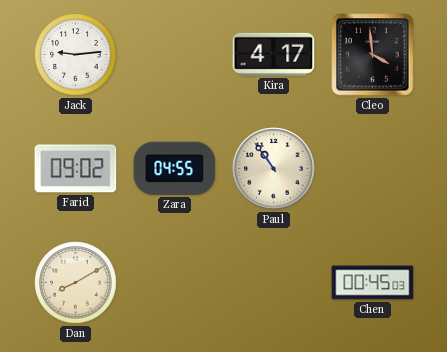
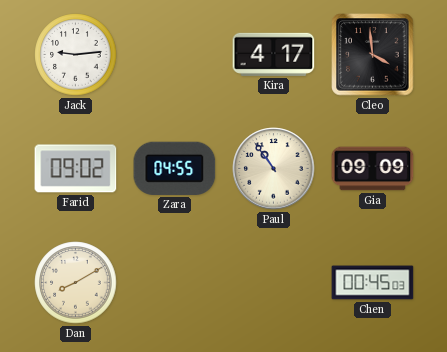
Gia: none -> 09:09
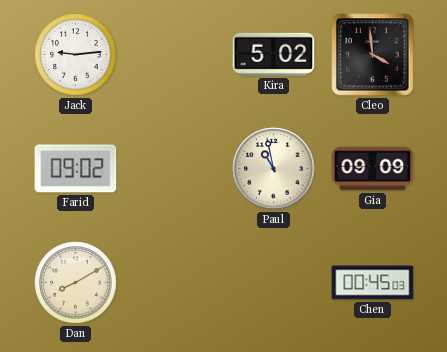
Kira: 4:17 -> 5:02
Zara: 04:55 -> none
Paul: 10:54 -> 10:58
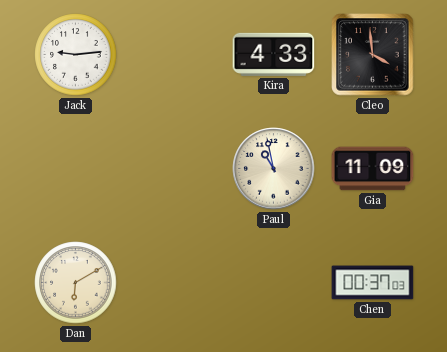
Kira: 5:02 -> 4:33
Farid: 09:02 -> none
Gia: 09:09 -> 11:09
Dan: 8:10 -> 6:10
Chen: 00:45 -> 00:37
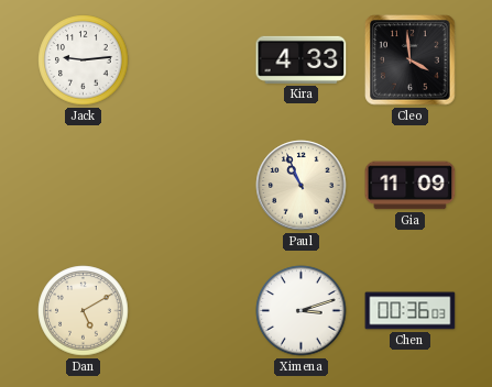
Paul: 10:58 -> 10:56
Dan: 6:10 -> 5:10
Ximena: none -> 3:12
Chen: 00:37 -> 00:36
